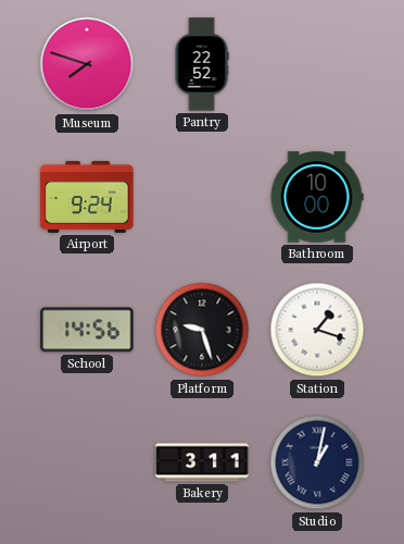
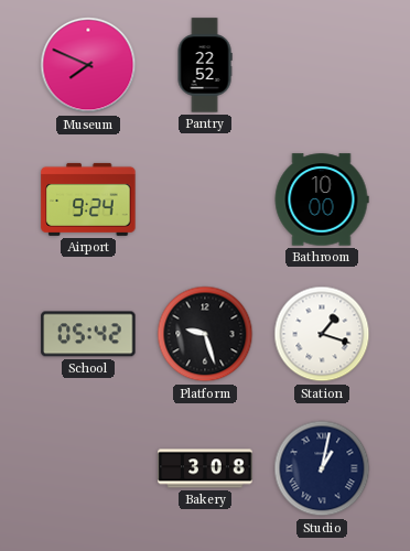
Museum: 7:48 -> 7:49
School: 14:56 -> 05:42
Bakery: 3:11 -> 3:08
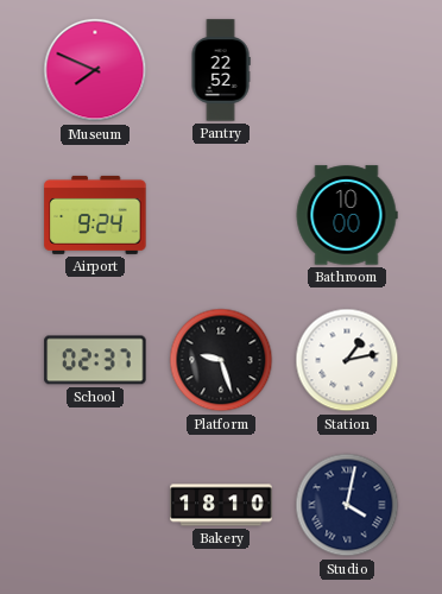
School: 05:42 -> 02:37
Station: 1:18 -> 1:13
Bakery: 3:08 -> 18:10
Studio: 1:02 -> 4:02
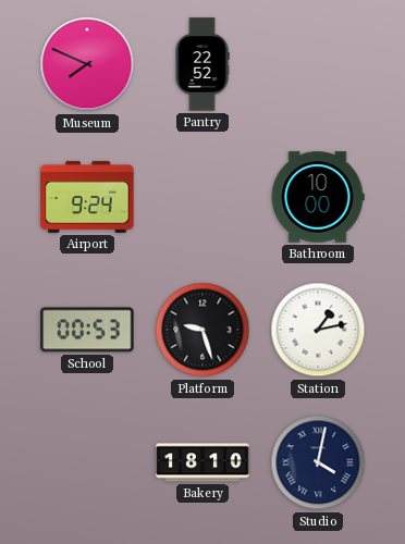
School: 02:37 -> 00:53
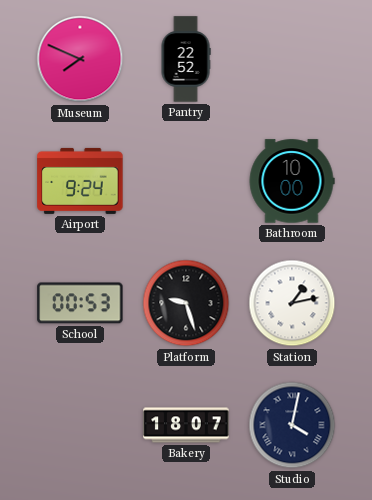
Bakery: 18:10 -> 18:07
